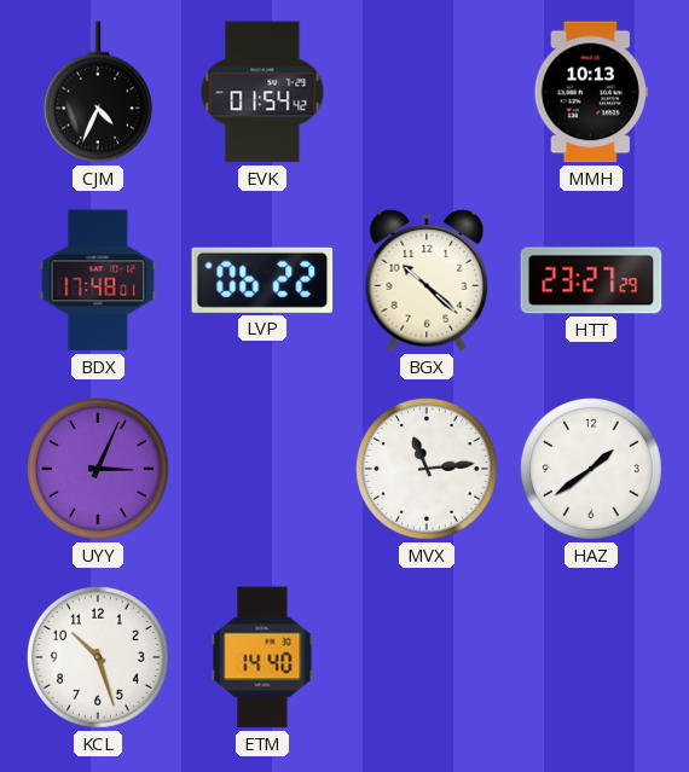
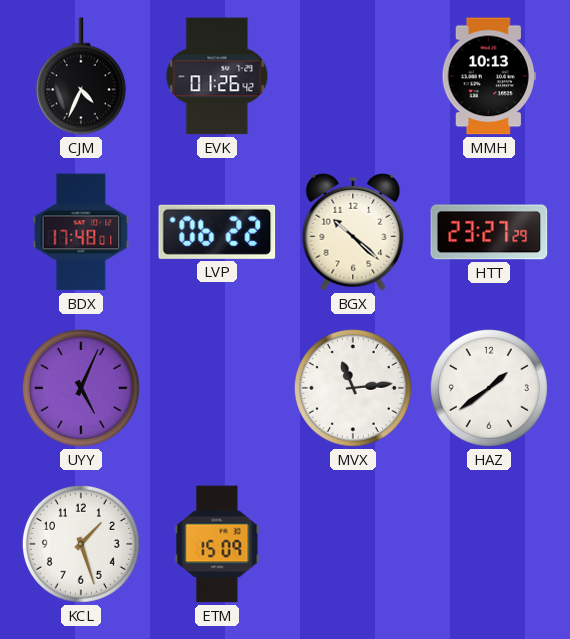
EVK: 01:54 -> 01:26
UYY: 3:04 -> 5:04
KCL: 10:27 -> 1:27
ETM: 14:40 -> 15:09
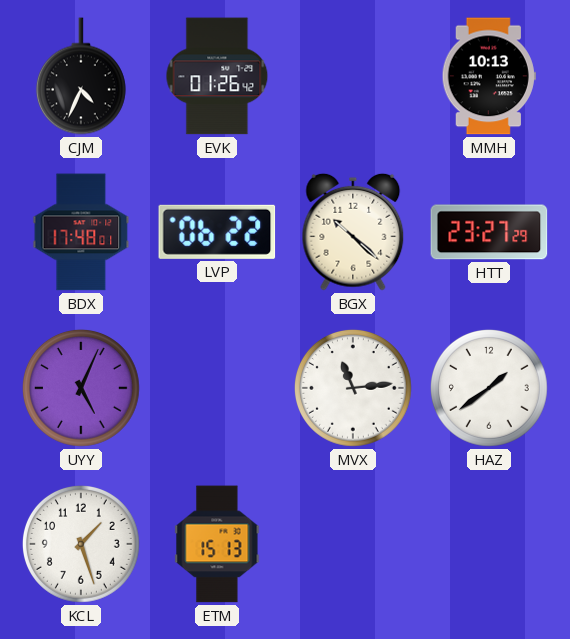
ETM: 15:09 -> 15:13
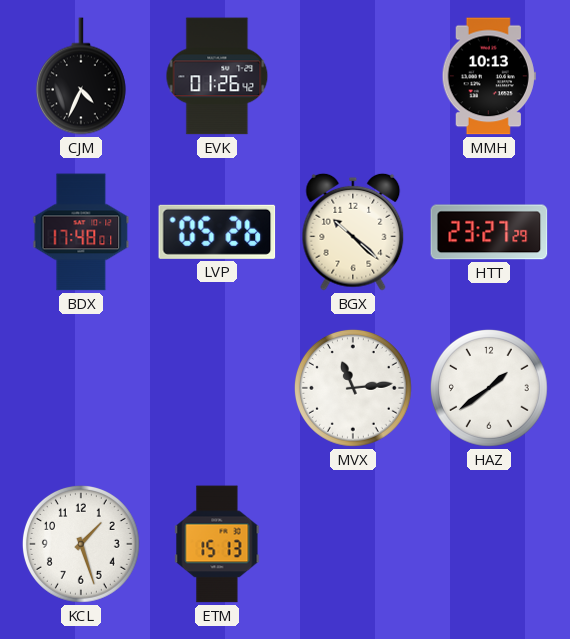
LVP: 06:22 -> 05:26
UYY: 5:04 -> none
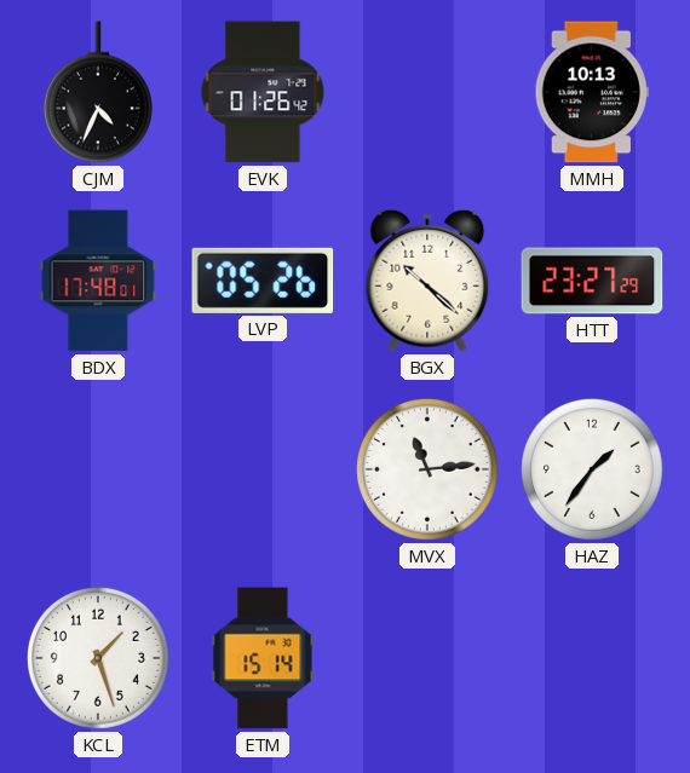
HAZ: 1:39 -> 1:36
ETM: 15:13 -> 15:14
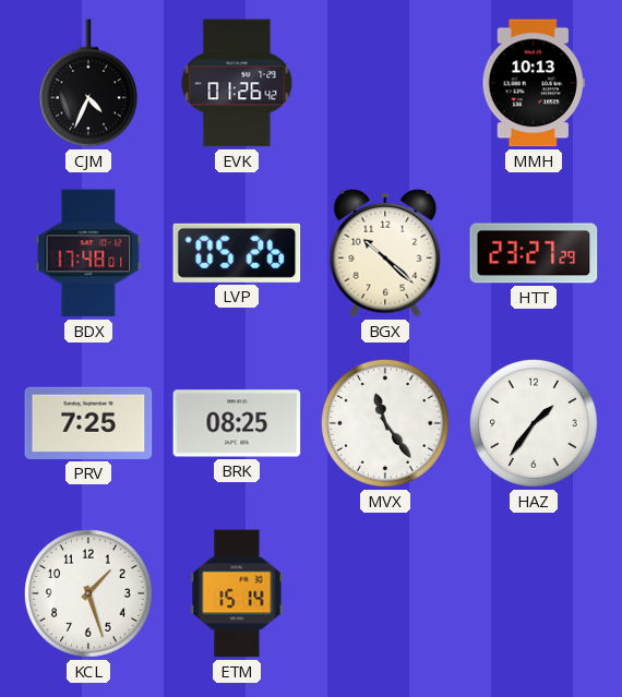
PRV: none -> 7:25
BRK: none -> 08:25
MVX: 11:14 -> 11:24
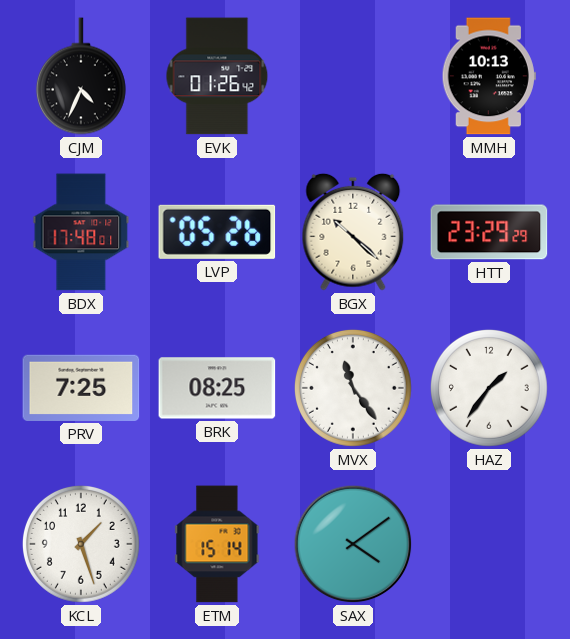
HTT: 23:27 -> 23:29
SAX: none -> 4:09
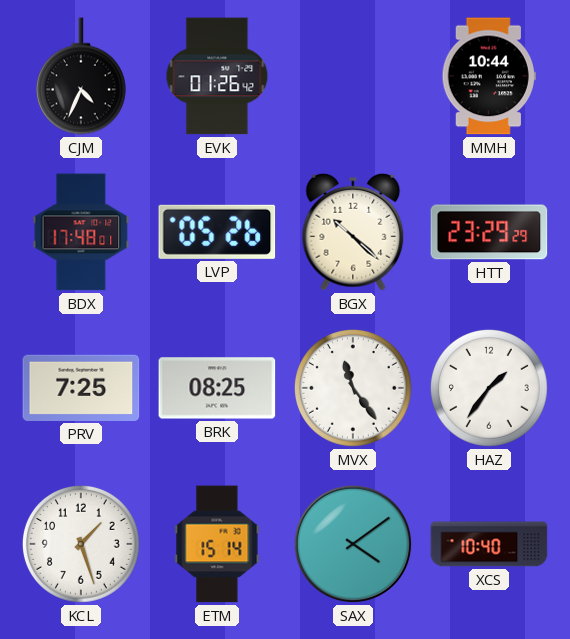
MMH: 10:13 -> 10:44
XCS: none -> 10:40
